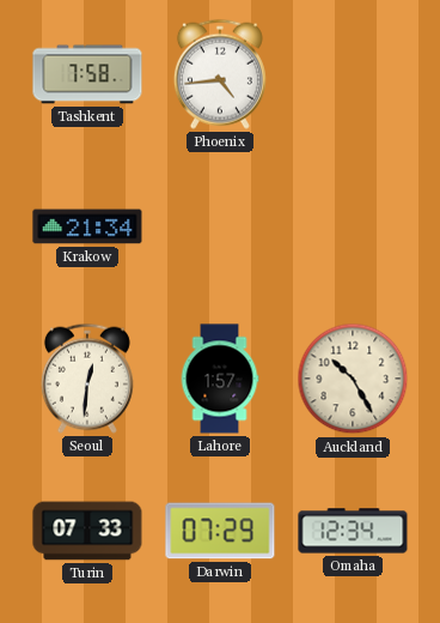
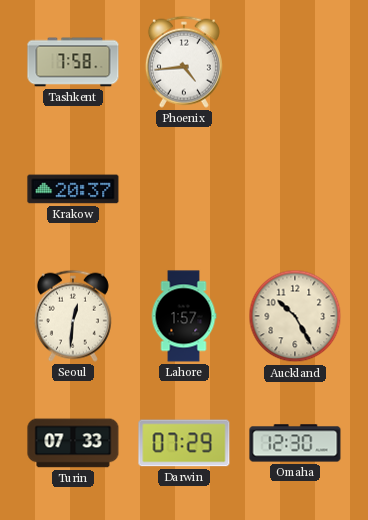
Krakow: 21:34 -> 20:37
Omaha: 12:34 -> 12:30
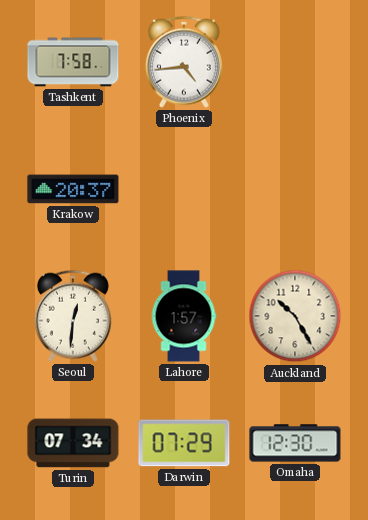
Turin: 07:33 -> 07:34
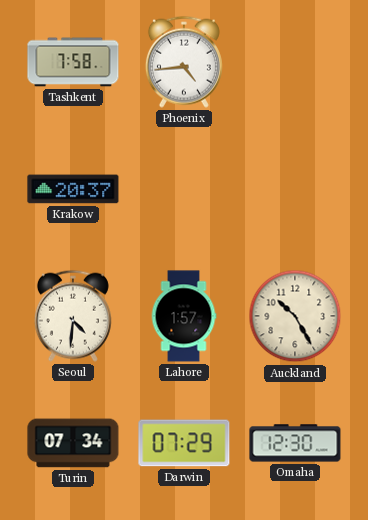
Seoul: 12:31 -> 4:31
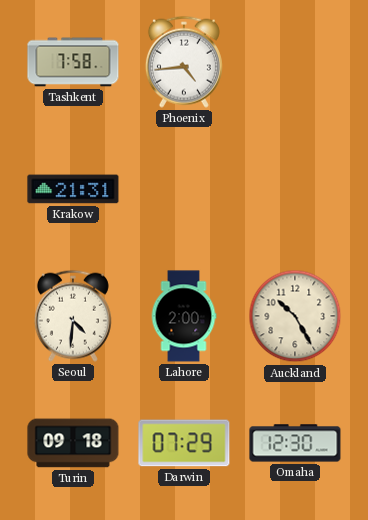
Krakow: 20:37 -> 21:31
Lahore: 1:57 -> 2:00
Turin: 07:34 -> 09:18
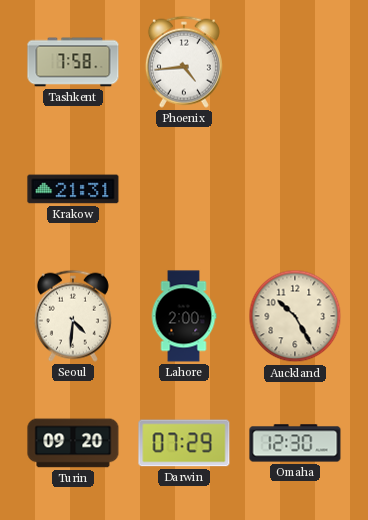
Turin: 09:18 -> 09:20
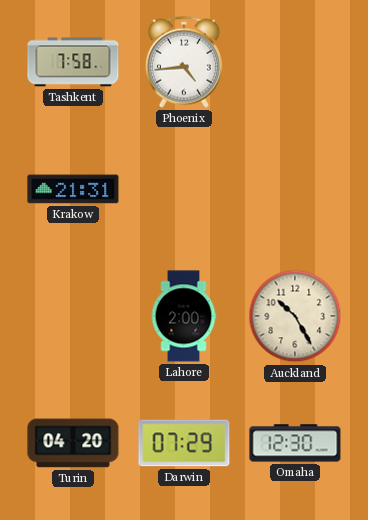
Seoul: 4:31 -> none
Turin: 09:20 -> 04:20
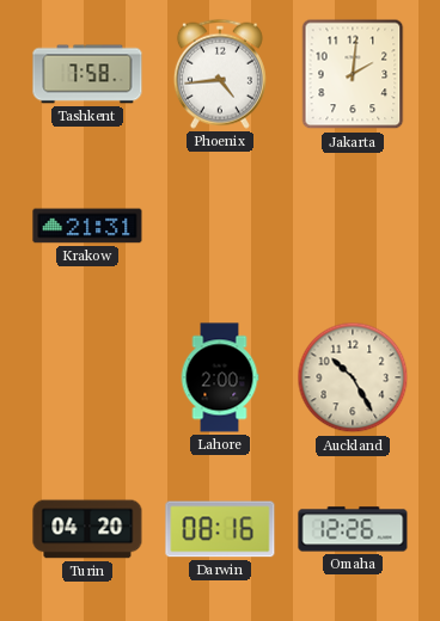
Jakarta: none -> 2:01
Darwin: 07:29 -> 08:16
Omaha: 12:30 -> 12:26
